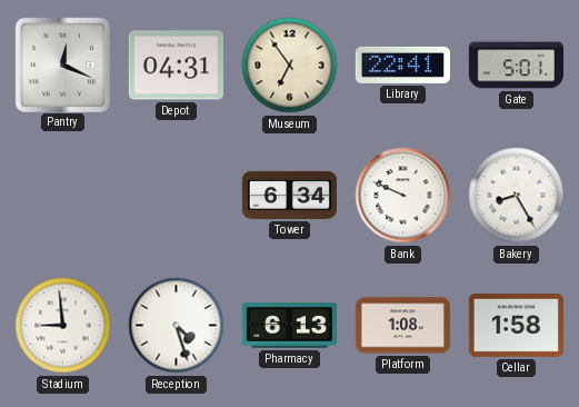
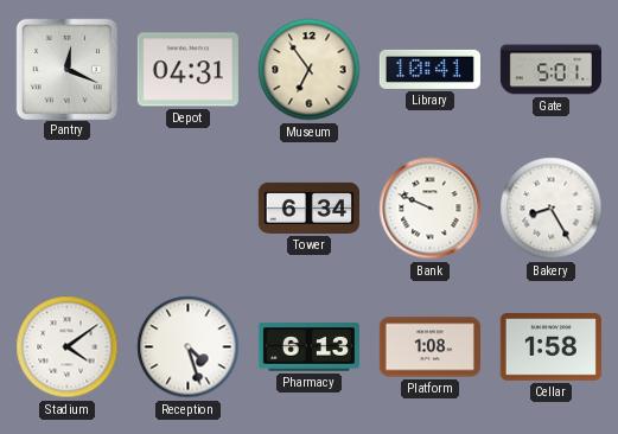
Library: 22:41 -> 10:41
Stadium: 8:59 -> 4:09
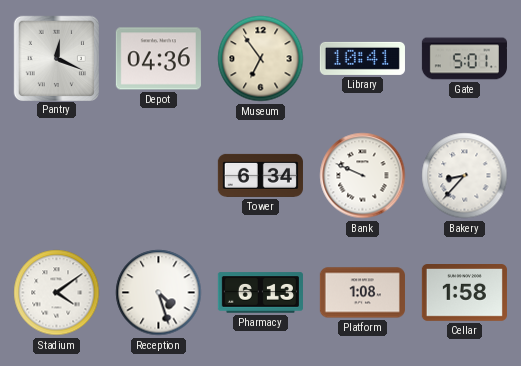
Depot: 04:31 -> 04:36
Bakery: 8:25 -> 8:37
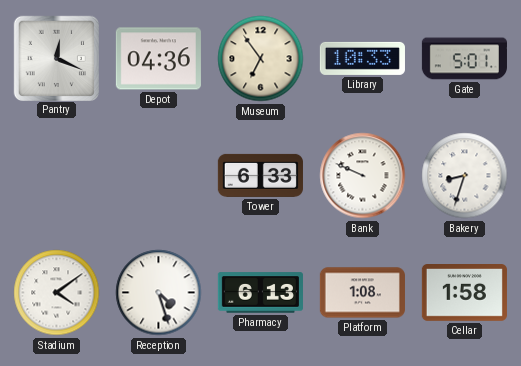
Library: 10:41 -> 10:33
Tower: 6:34 -> 6:33
Bakery: 8:37 -> 8:33
